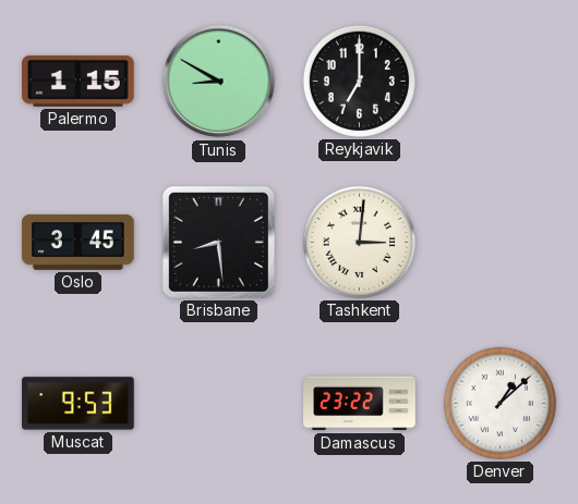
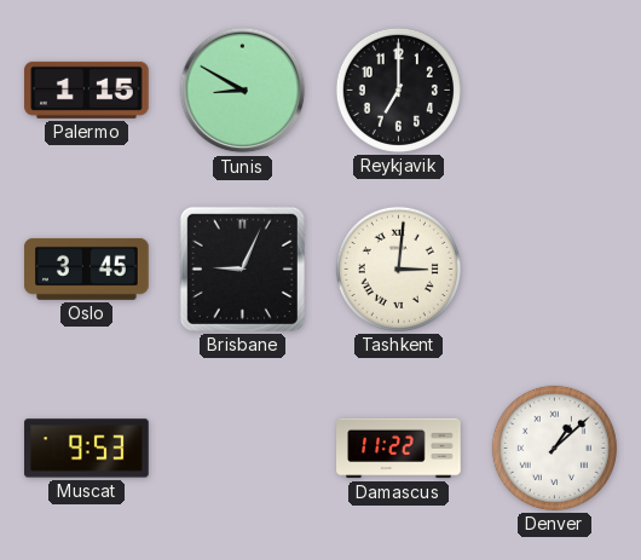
Brisbane: 8:29 -> 9:04
Damascus: 23:22 -> 11:22
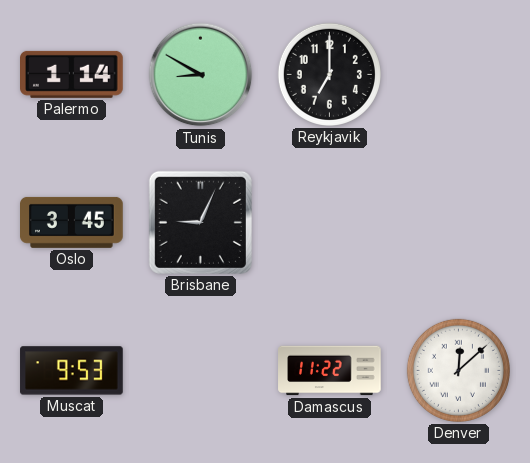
Palermo: 1:15 -> 1:14
Tashkent: 3:01 -> none
Denver: 1:08 -> 12:08
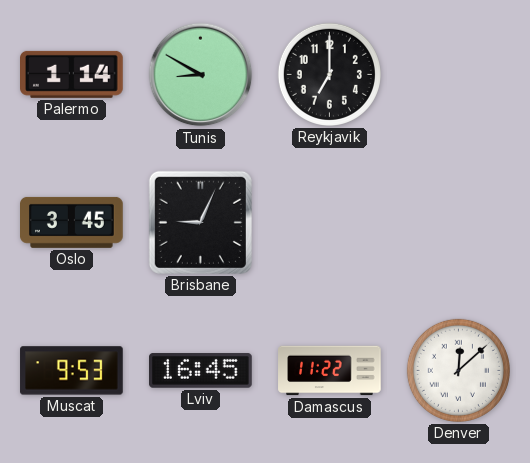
Lviv: none -> 16:45
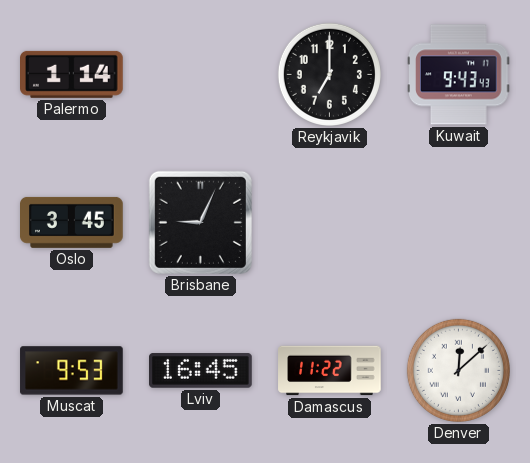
Tunis: 8:50 -> none
Kuwait: none -> 9:43
